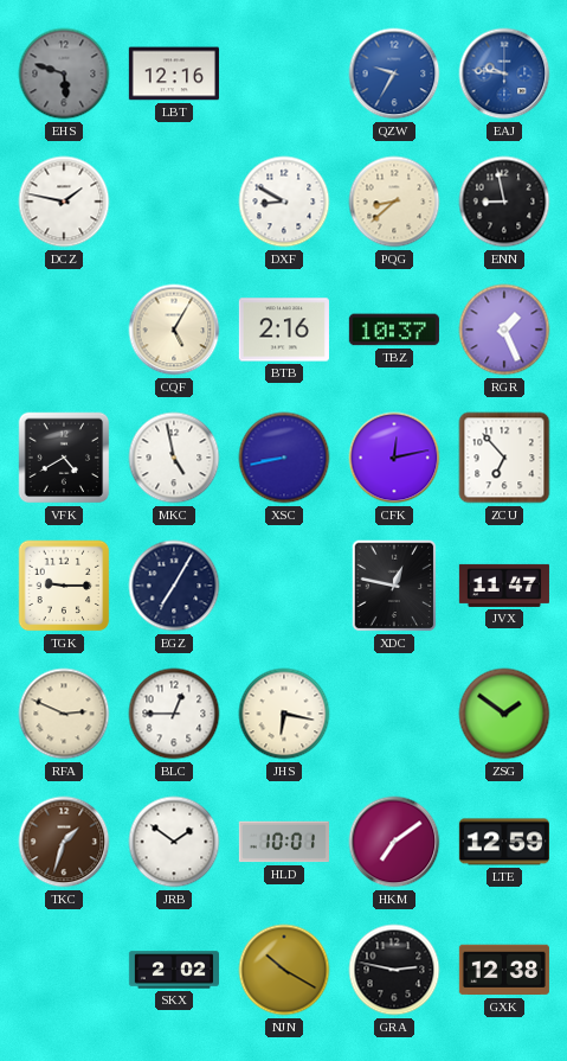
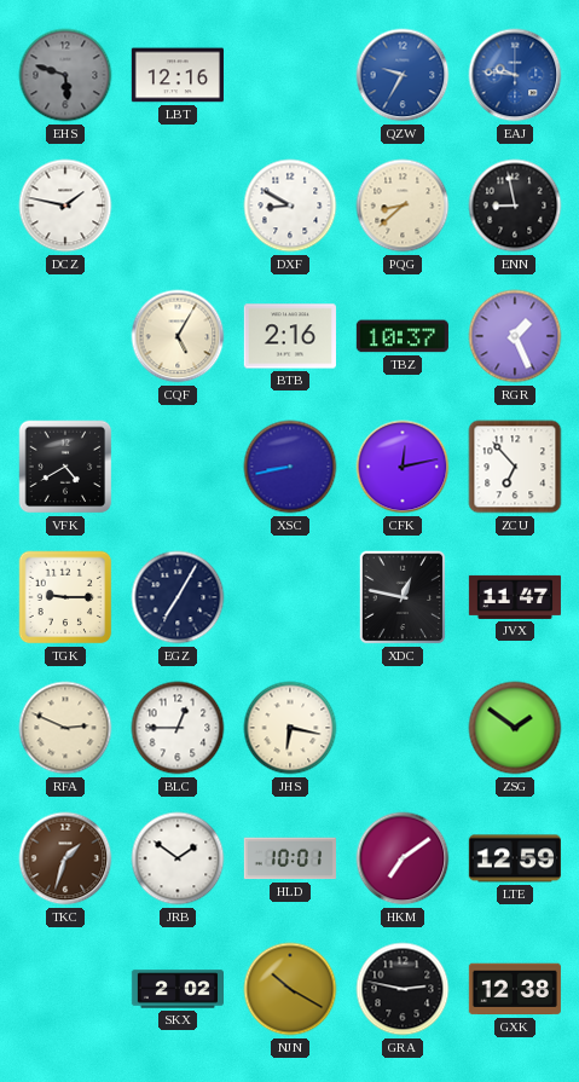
MKC: 4:58 -> none
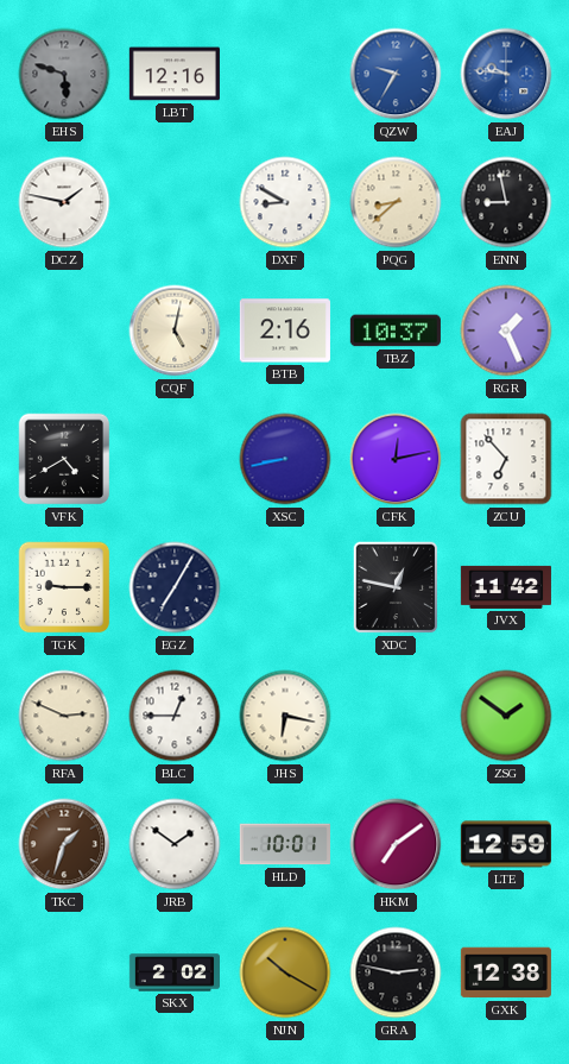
CQF: 5:05 -> 5:02
JVX: 11:47 -> 11:42
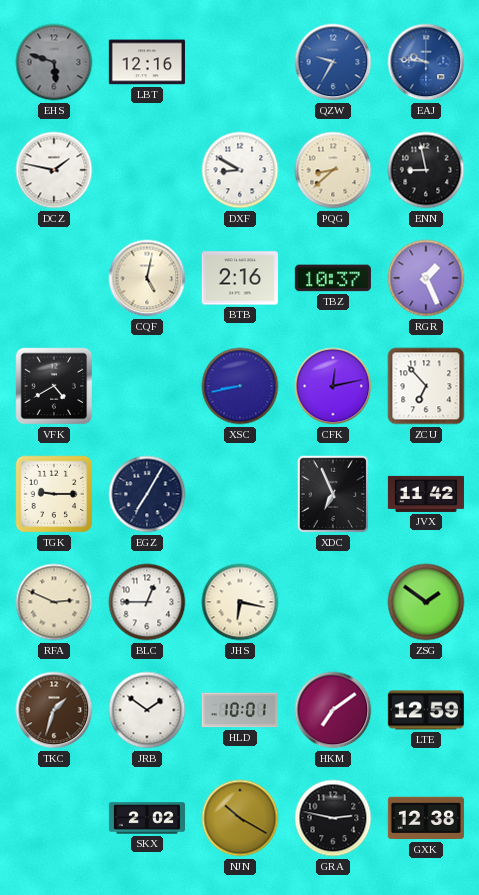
XDC: 12:47 -> 6:56
